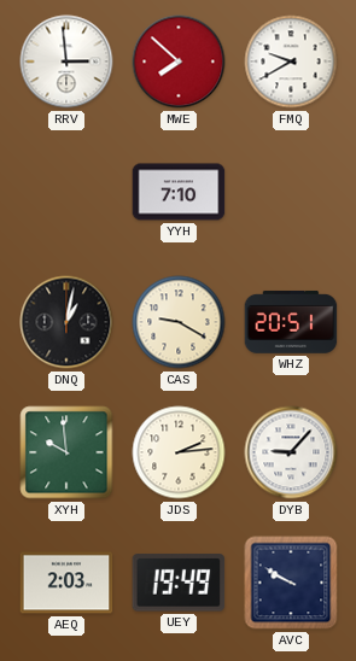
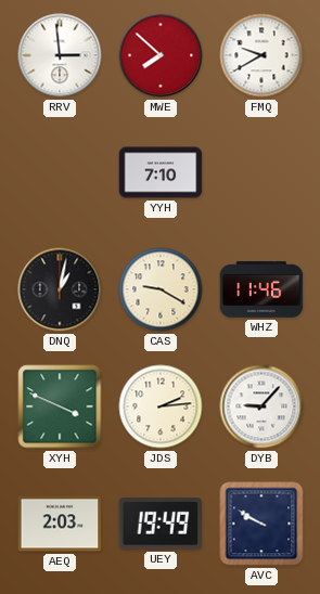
WHZ: 20:51 -> 11:46
XYH: 9:59 -> 3:49
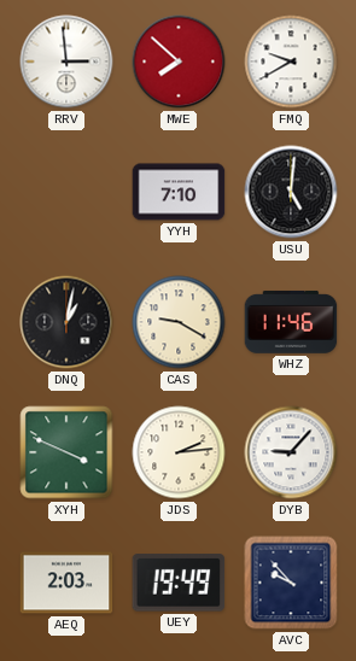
USU: none -> 5:01
AVC: 9:50 -> 9:53
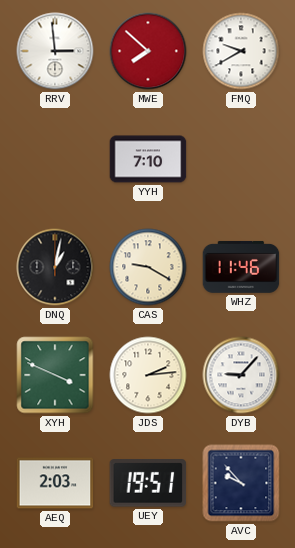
USU: 5:01 -> none
UEY: 19:49 -> 19:51
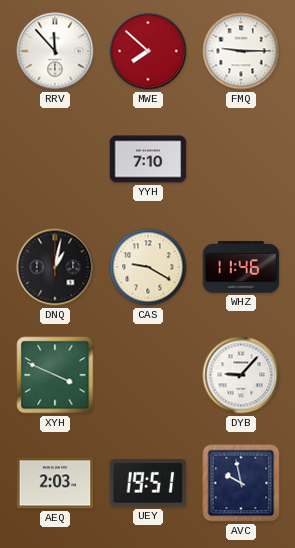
RRV: 2:59 -> 11:53
FMQ: 9:40 -> 9:15
JDS: 2:14 -> none
AVC: 9:53 -> 9:58
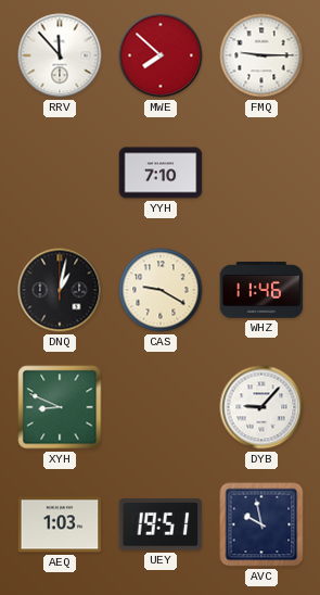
XYH: 3:49 -> 8:49
AEQ: 2:03 -> 1:03
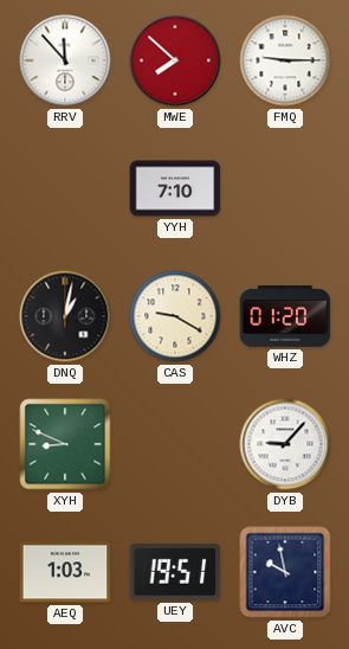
WHZ: 11:46 -> 01:20
